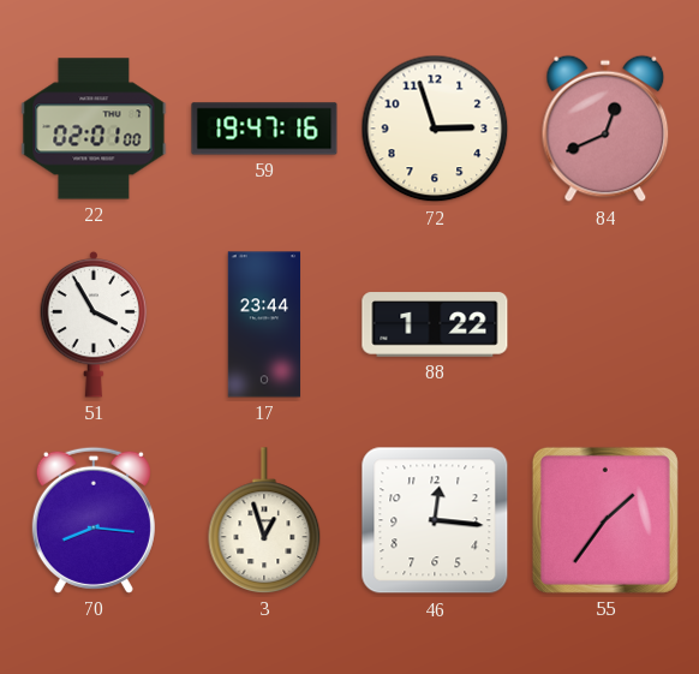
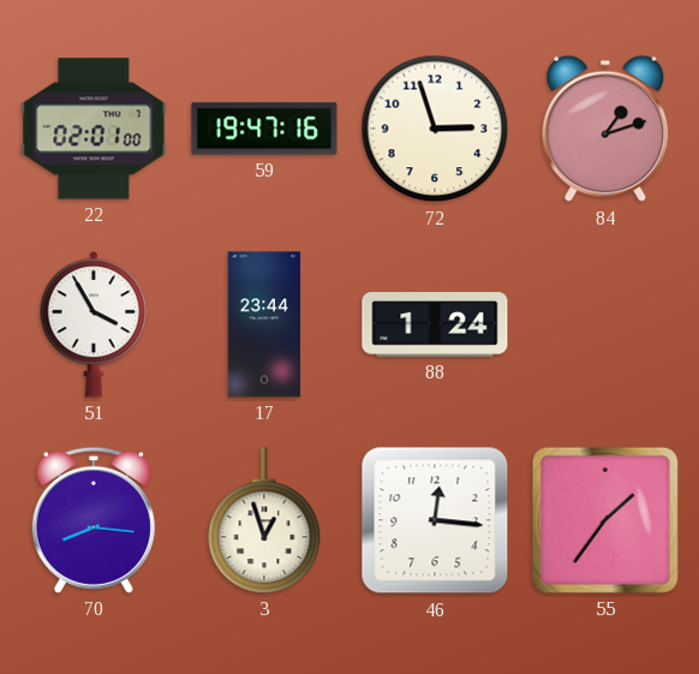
84: 12:41 -> 1:12
88: 1:22 -> 1:24
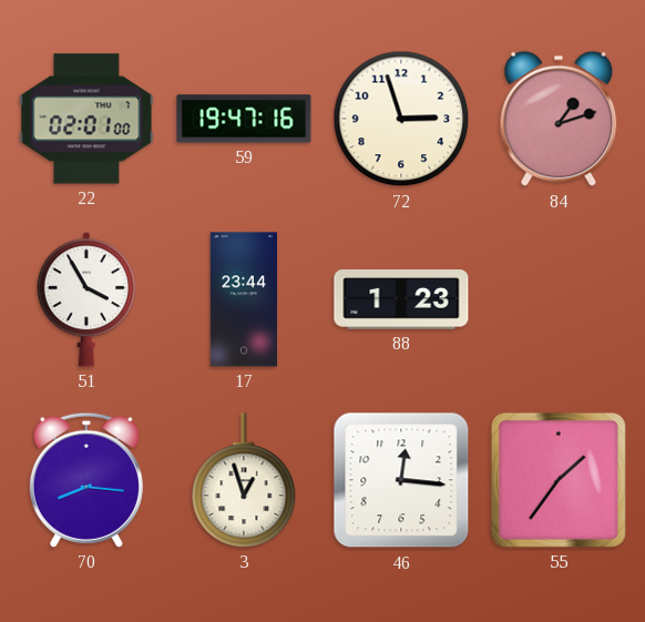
88: 1:24 -> 1:23
